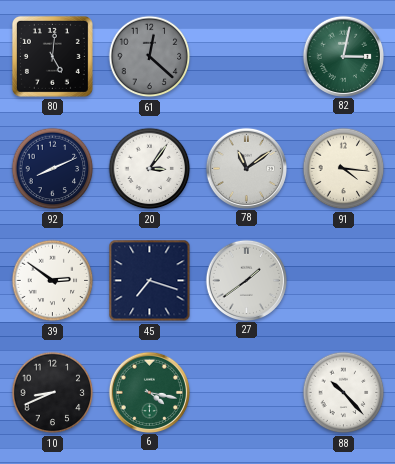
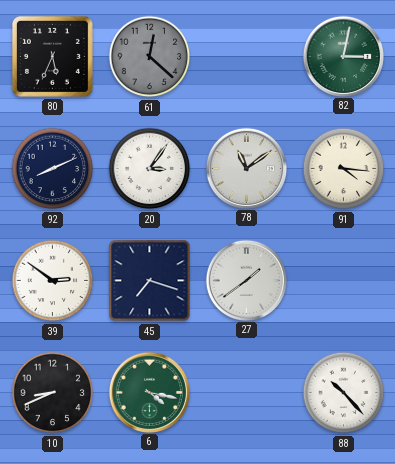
80: 5:01 -> 5:34
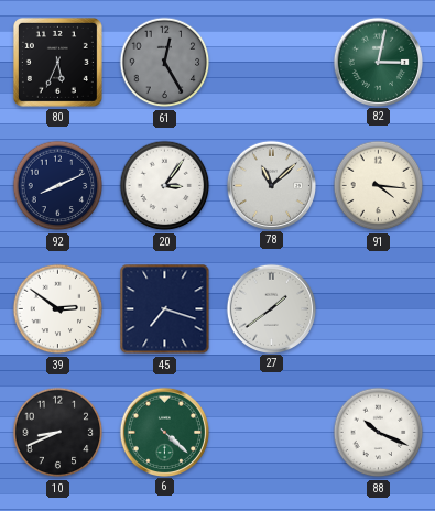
61: 12:22 -> 12:25
78: 11:09 -> 11:08
6: 4:17 -> 4:22
88: 10:23 -> 10:19
